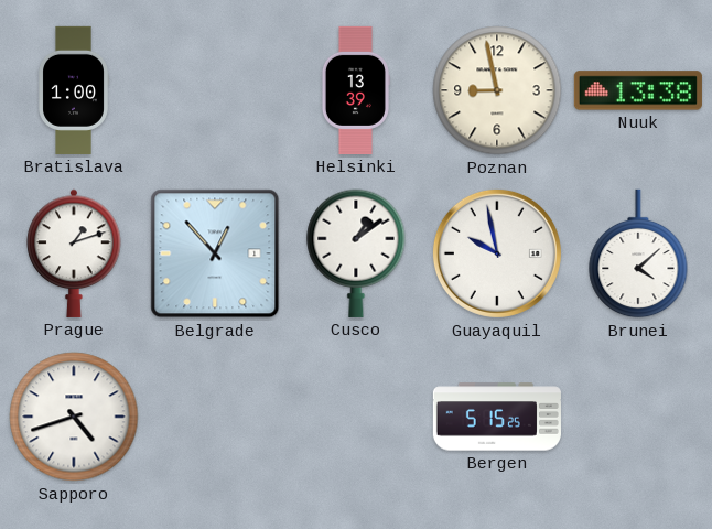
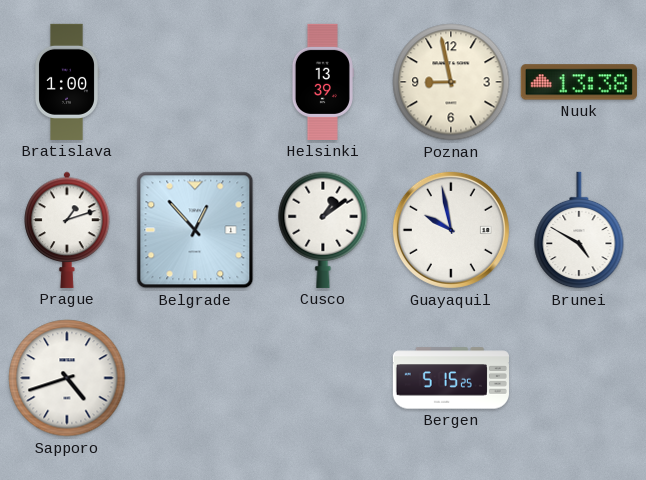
Brunei: 4:08 -> 4:50
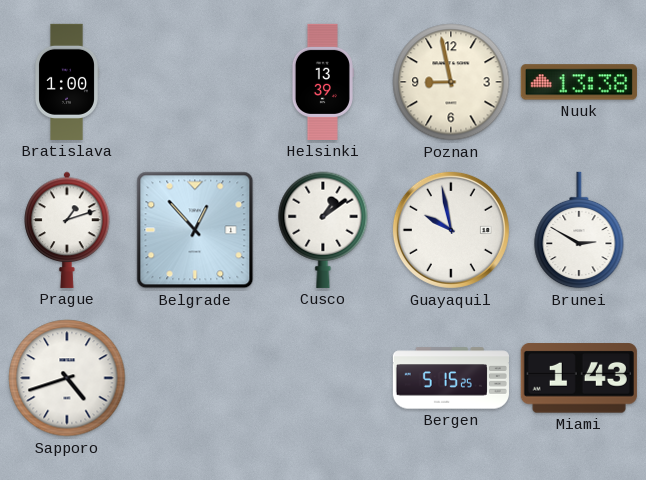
Brunei: 4:50 -> 2:50
Miami: none -> 1:43
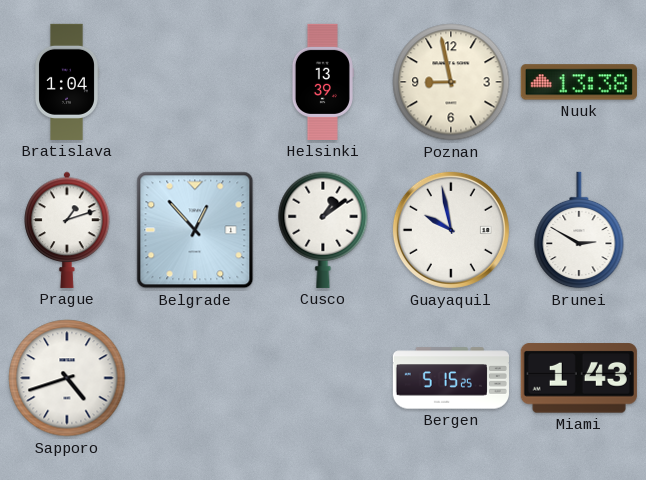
Bratislava: 1:00 -> 1:04
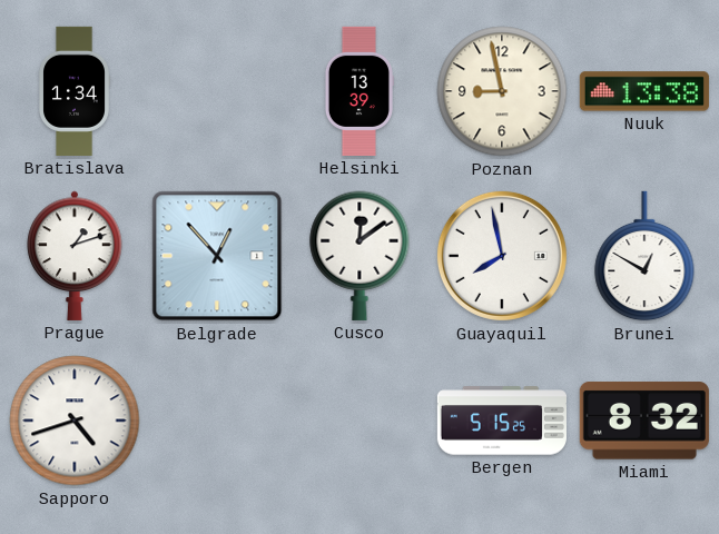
Bratislava: 1:04 -> 1:34
Cusco: 1:09 -> 12:09
Guayaquil: 9:58 -> 7:58
Brunei: 2:50 -> 12:50
Miami: 1:43 -> 8:32
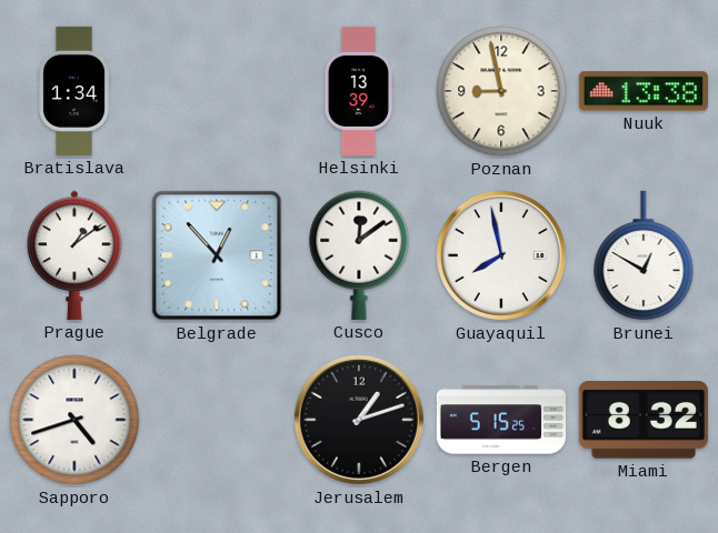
Prague: 1:12 -> 1:09
Jerusalem: none -> 1:12
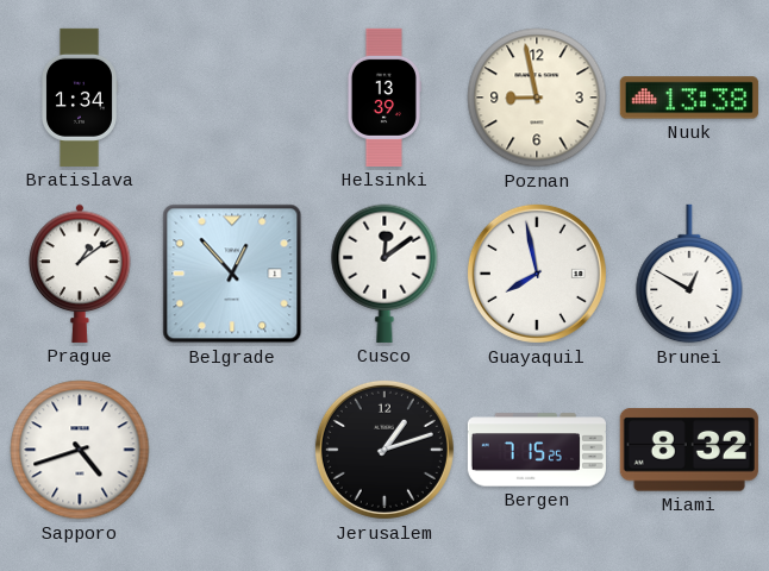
Bergen: 5:15 -> 7:15
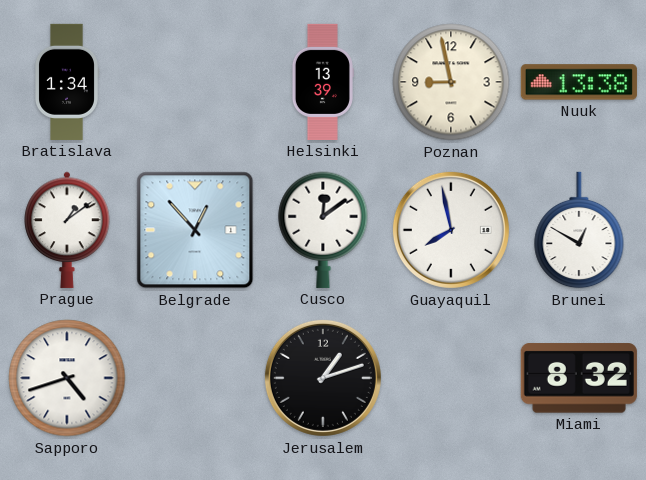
Bergen: 7:15 -> none
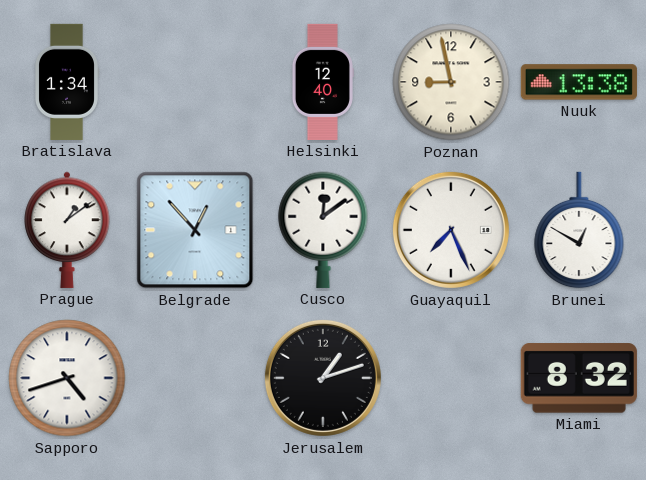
Helsinki: 13:39 -> 12:40
Guayaquil: 7:58 -> 7:26
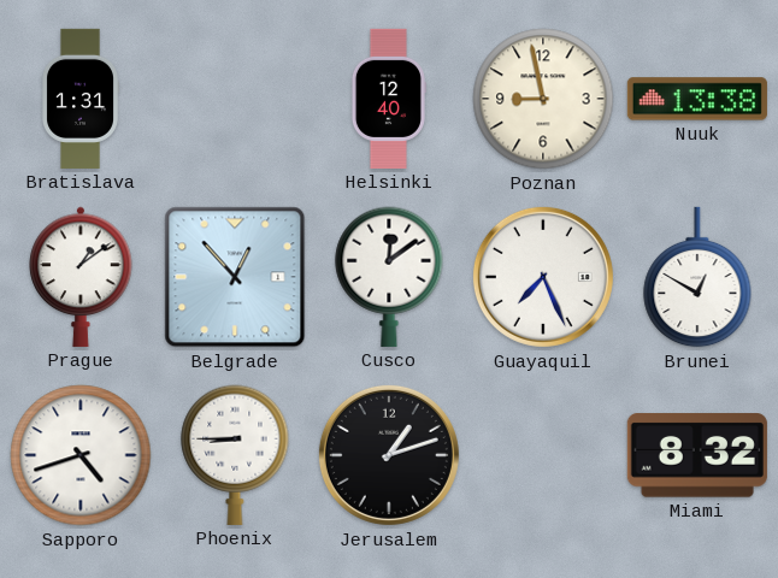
Bratislava: 1:34 -> 1:31
Phoenix: none -> 8:45
